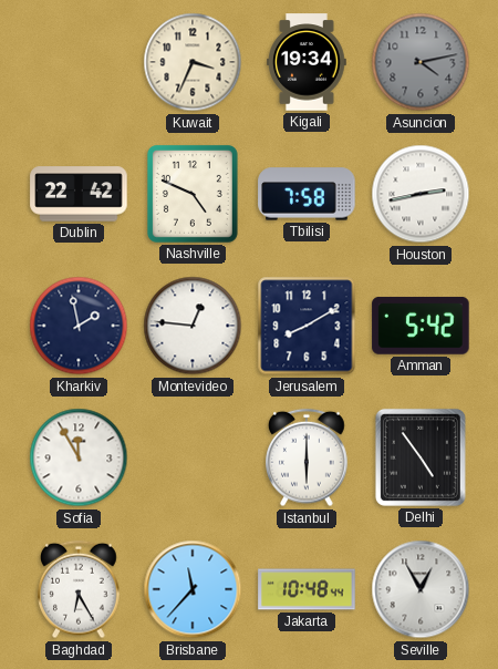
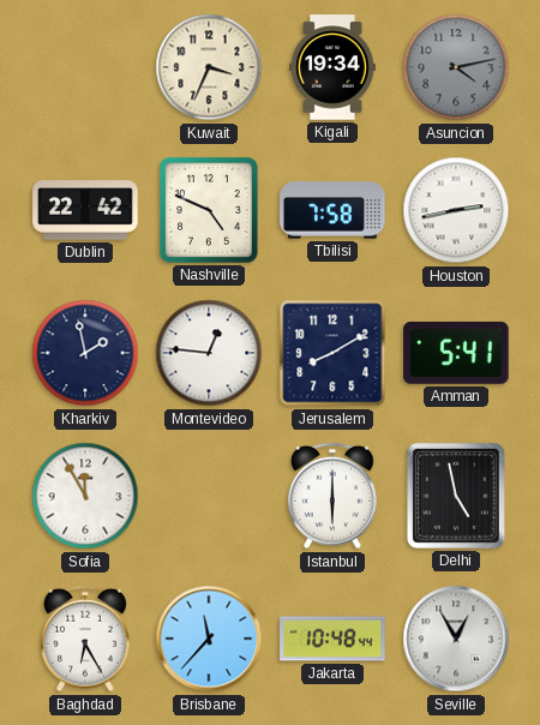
Amman: 5:42 -> 5:41
Delhi: 4:54 -> 4:58
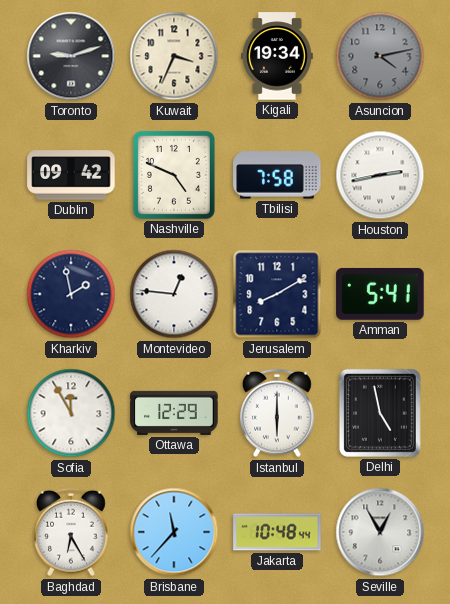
Toronto: none -> 9:12
Dublin: 22:42 -> 09:42
Ottawa: none -> 12:29
